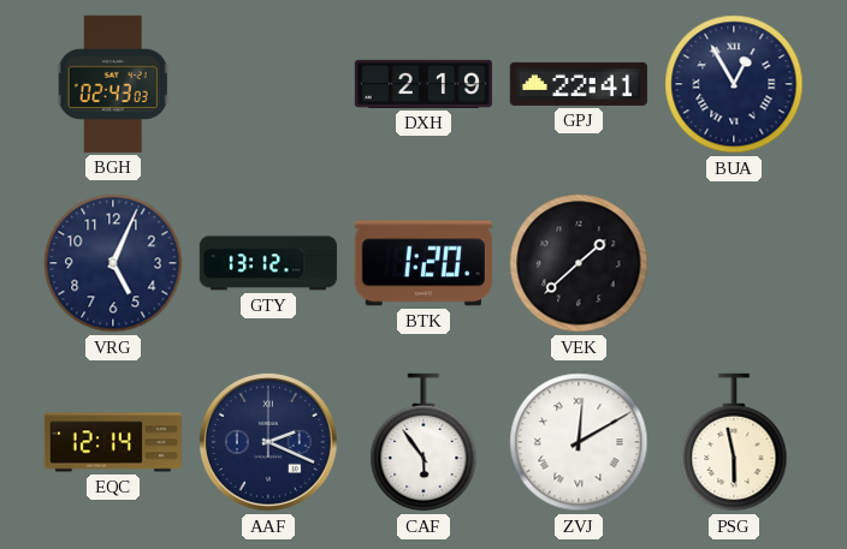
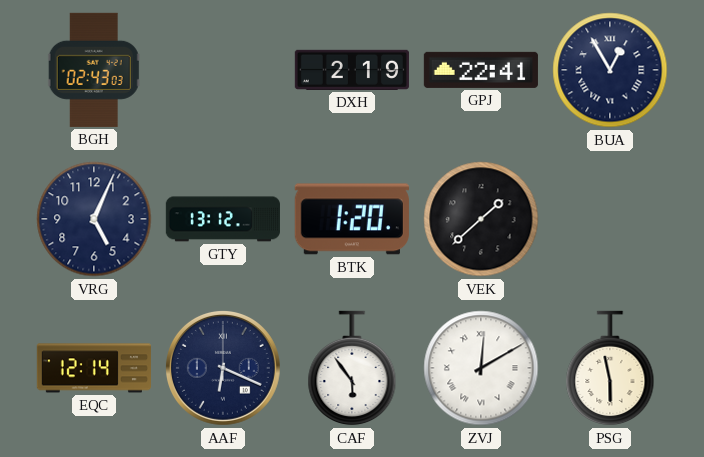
AAF: 2:19 -> 6:19
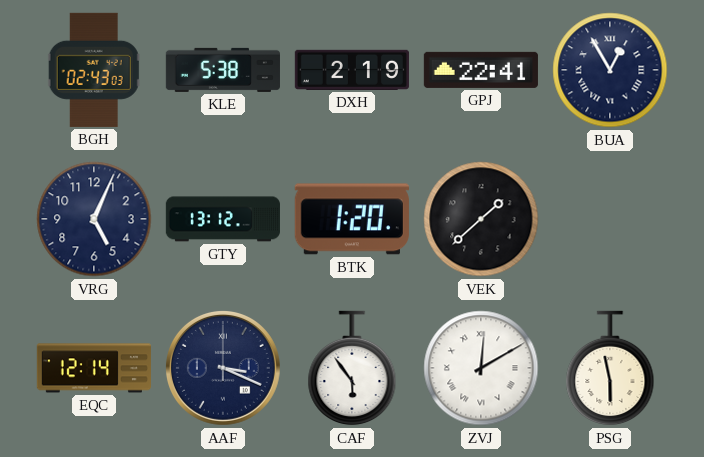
KLE: none -> 5:38
AAF: 6:19 -> 3:19
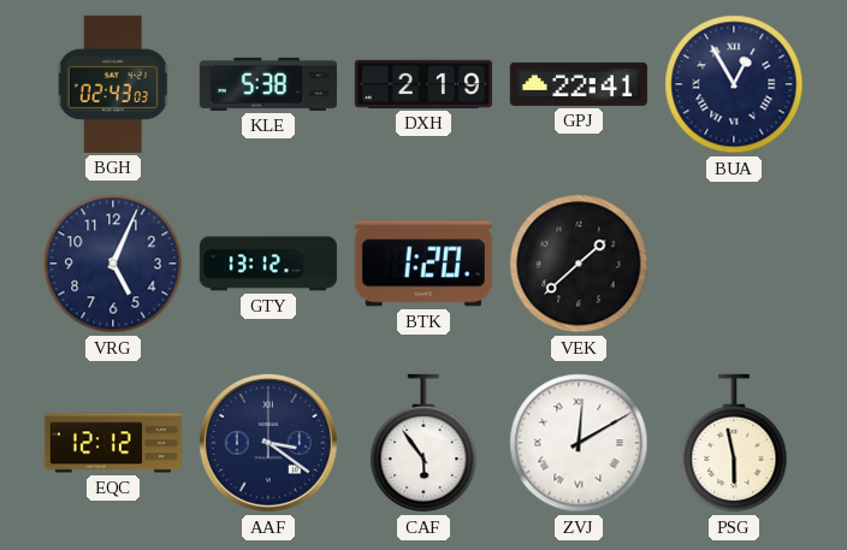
EQC: 12:14 -> 12:12
AAF: 3:19 -> 3:21
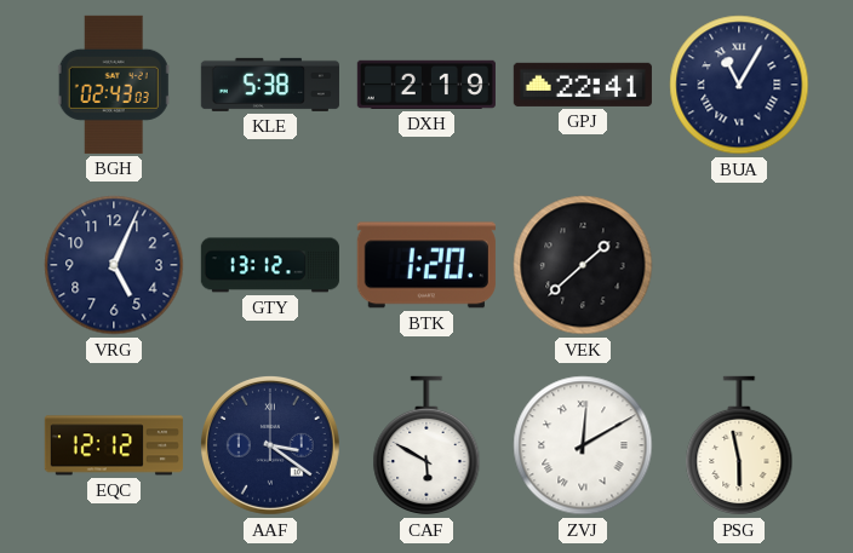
BUA: 12:55 -> 11:05
CAF: 5:54 -> 5:50
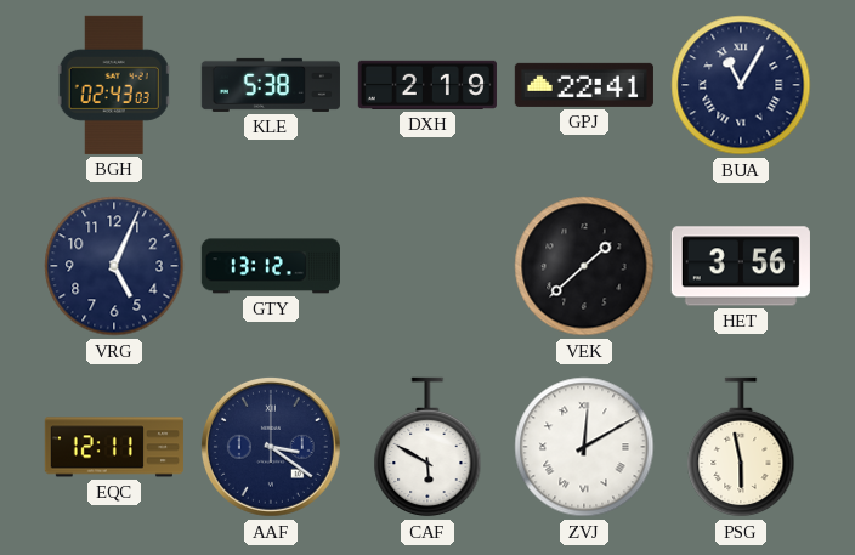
BTK: 1:20 -> none
HET: none -> 3:56
EQC: 12:12 -> 12:11
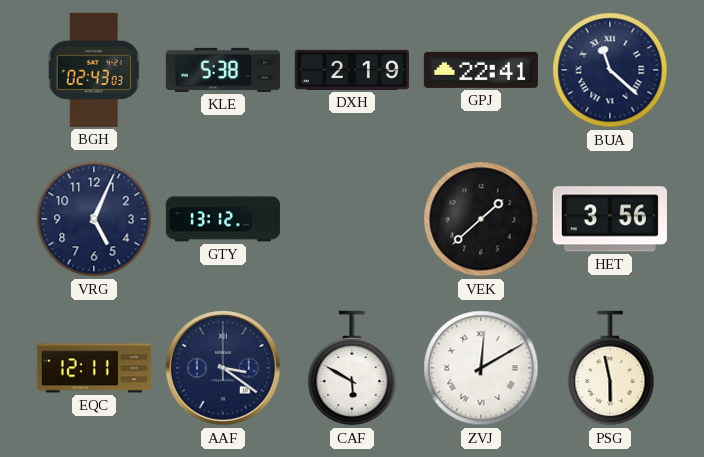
BUA: 11:05 -> 11:22
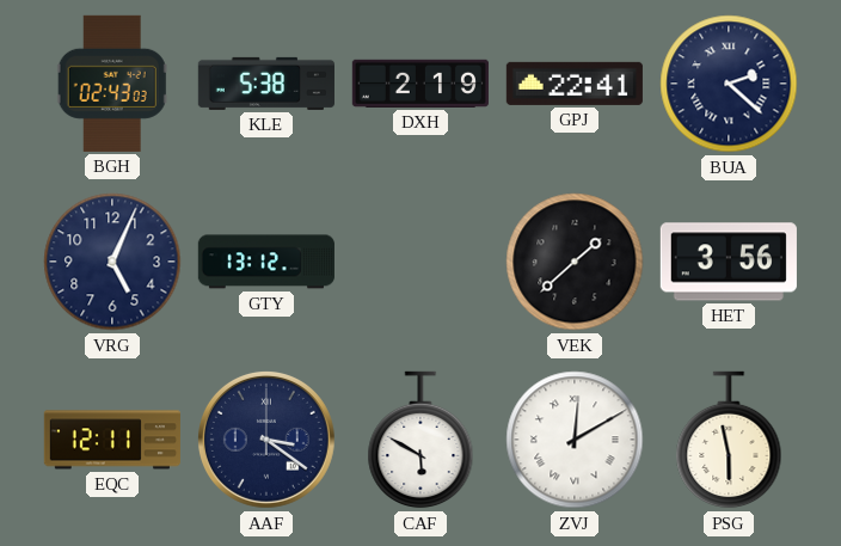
BUA: 11:22 -> 2:22
